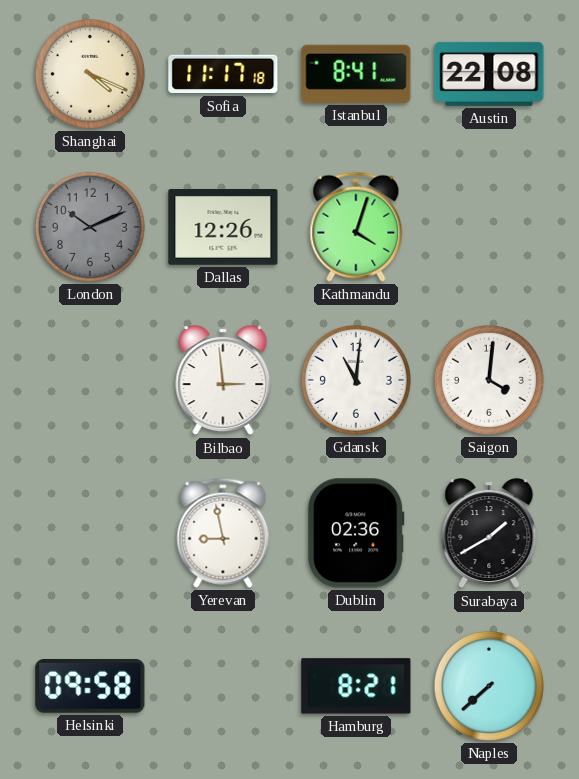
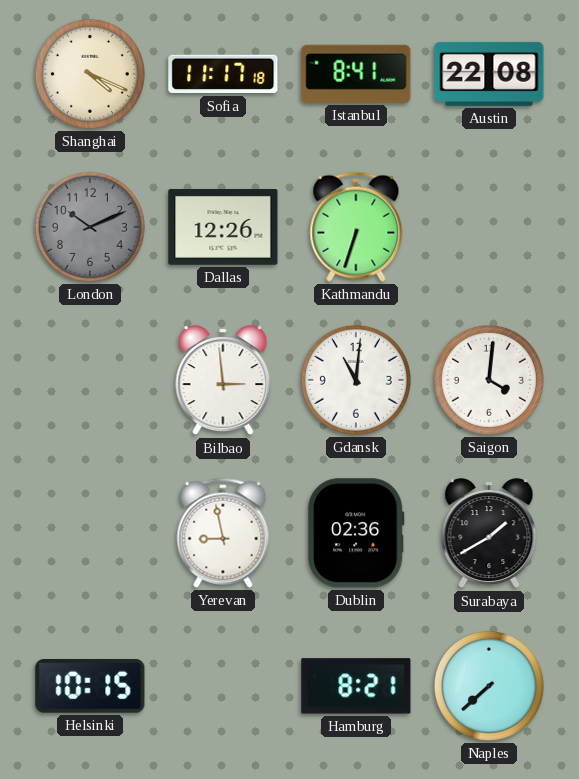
Kathmandu: 4:03 -> 6:33
Helsinki: 09:58 -> 10:15
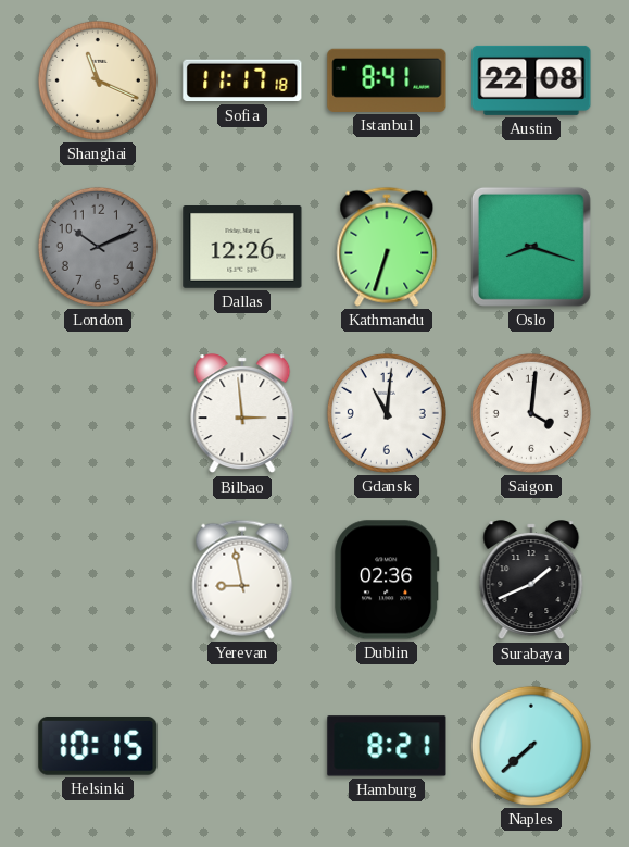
Shanghai: 4:19 -> 11:19
Oslo: none -> 8:18
Surabaya: 1:40 -> 1:41
